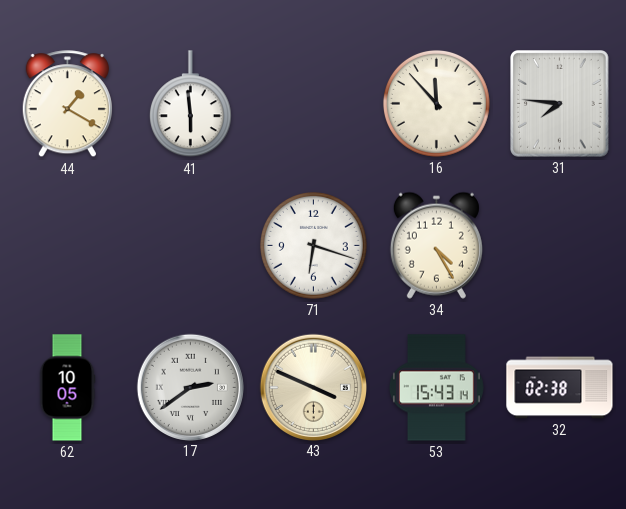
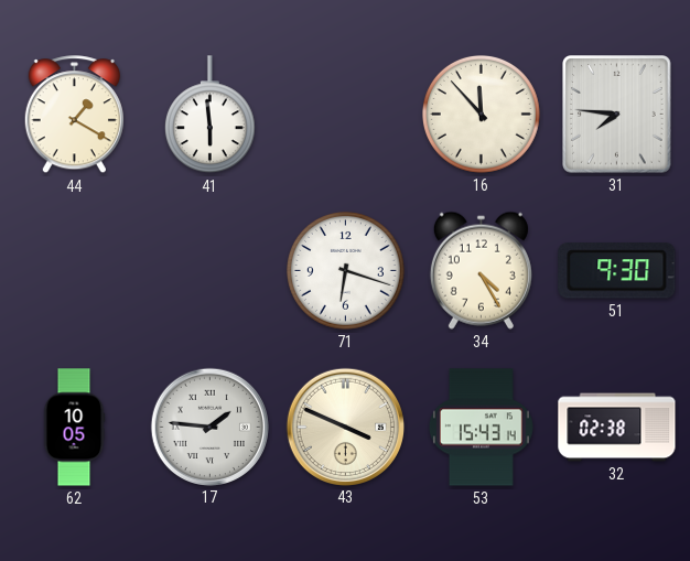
51: none -> 9:30
17: 2:39 -> 1:46
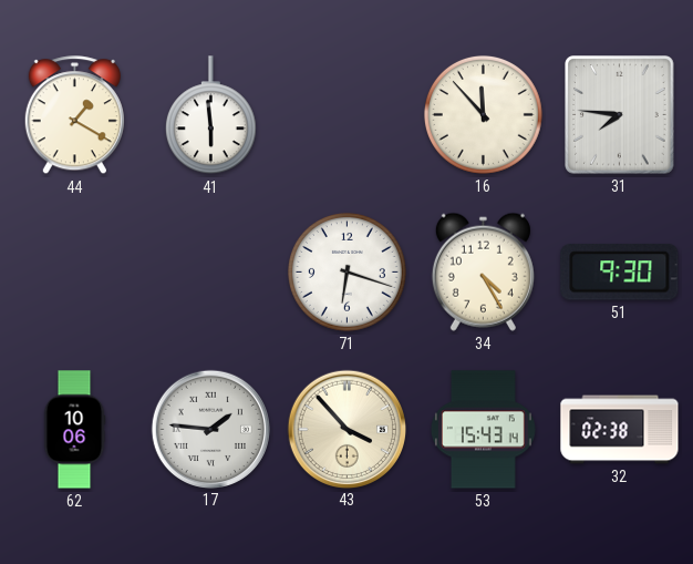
62: 10:05 -> 10:06
43: 3:49 -> 3:53
